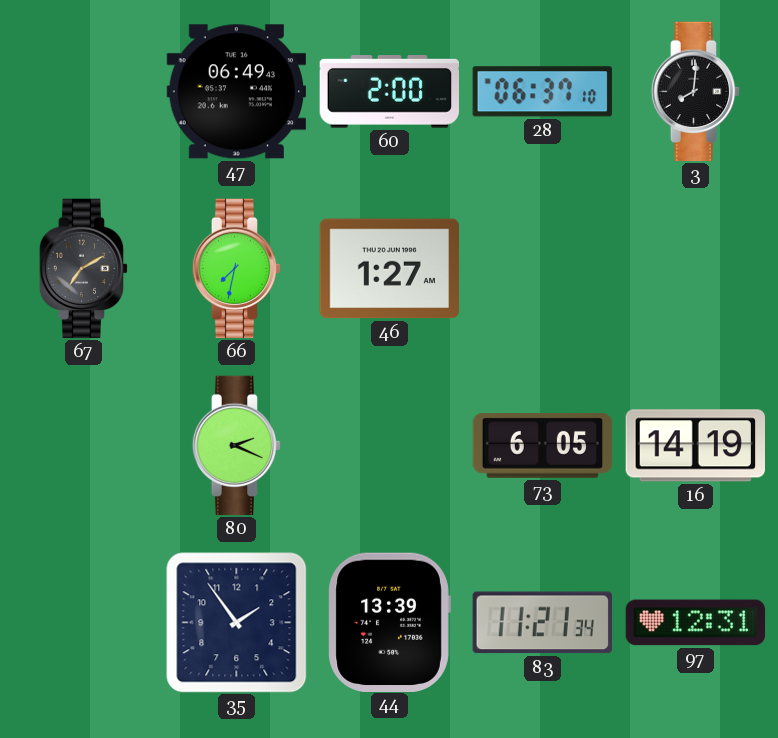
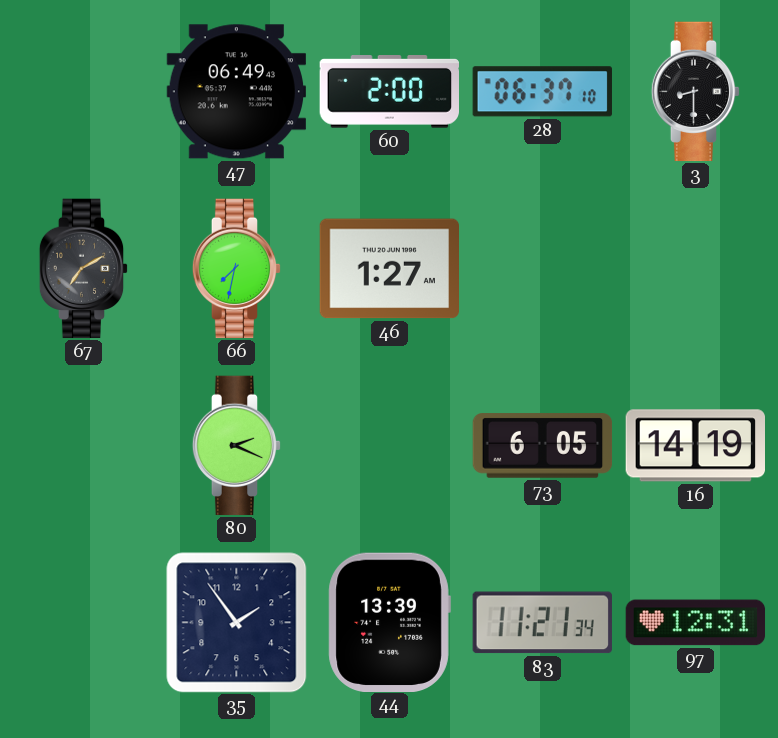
3: 8:01 -> 8:30
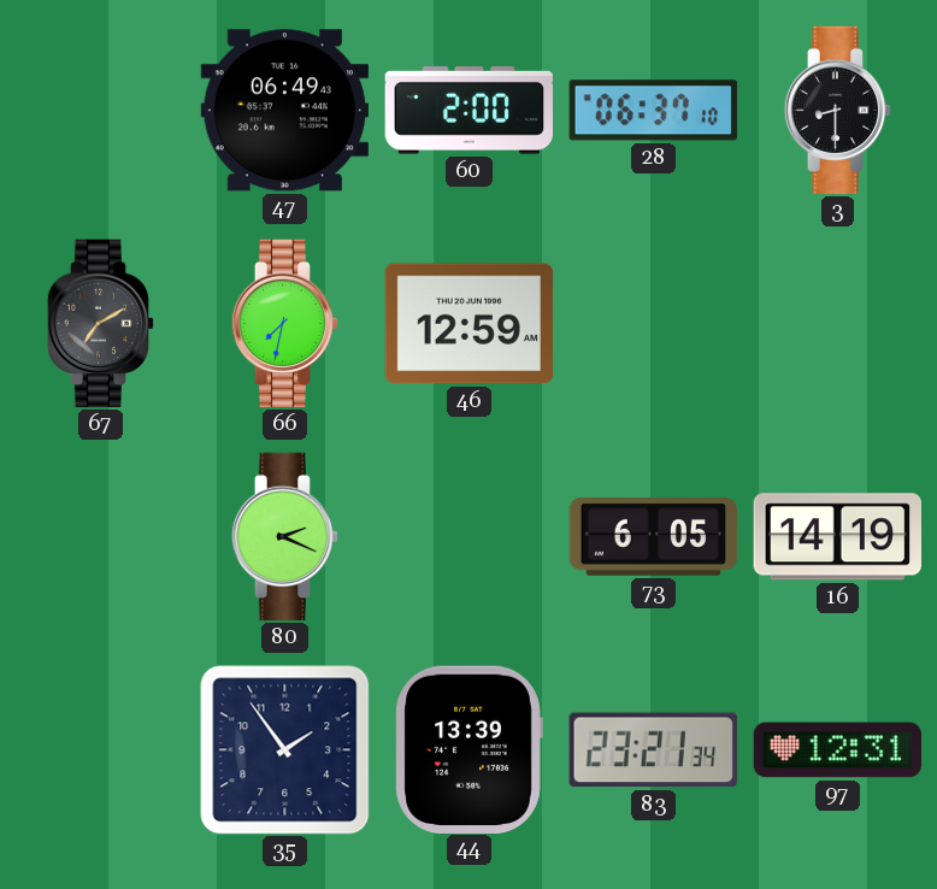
46: 1:27 -> 12:59
83: 11:21 -> 23:21
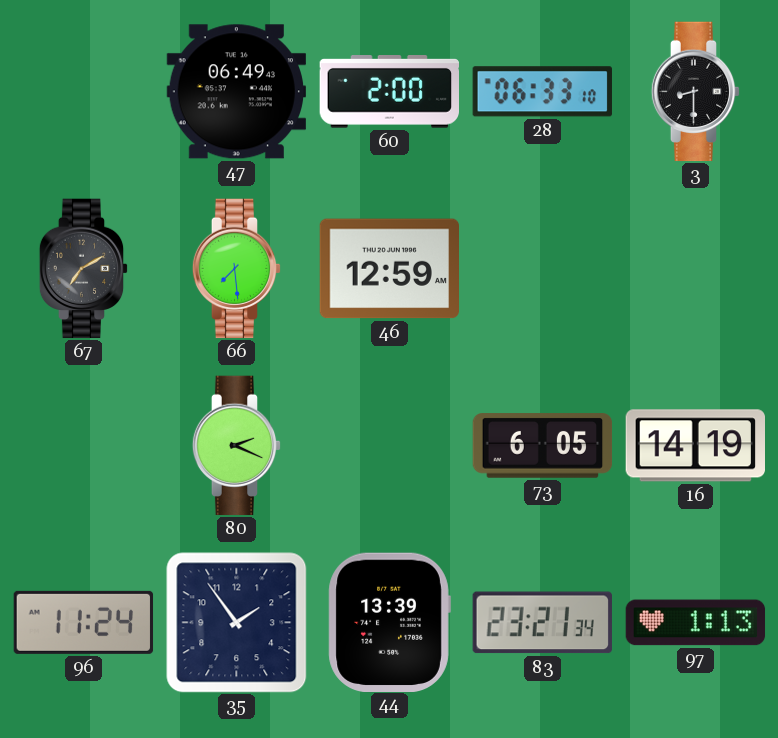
28: 06:37 -> 06:33
66: 7:32 -> 7:29
96: none -> 11:24
97: 12:31 -> 1:13
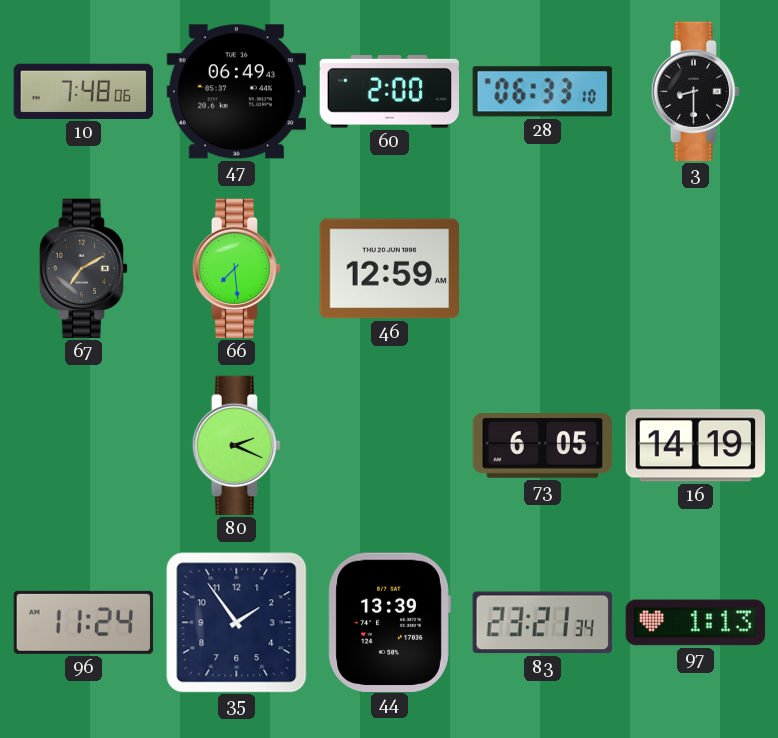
10: none -> 7:48
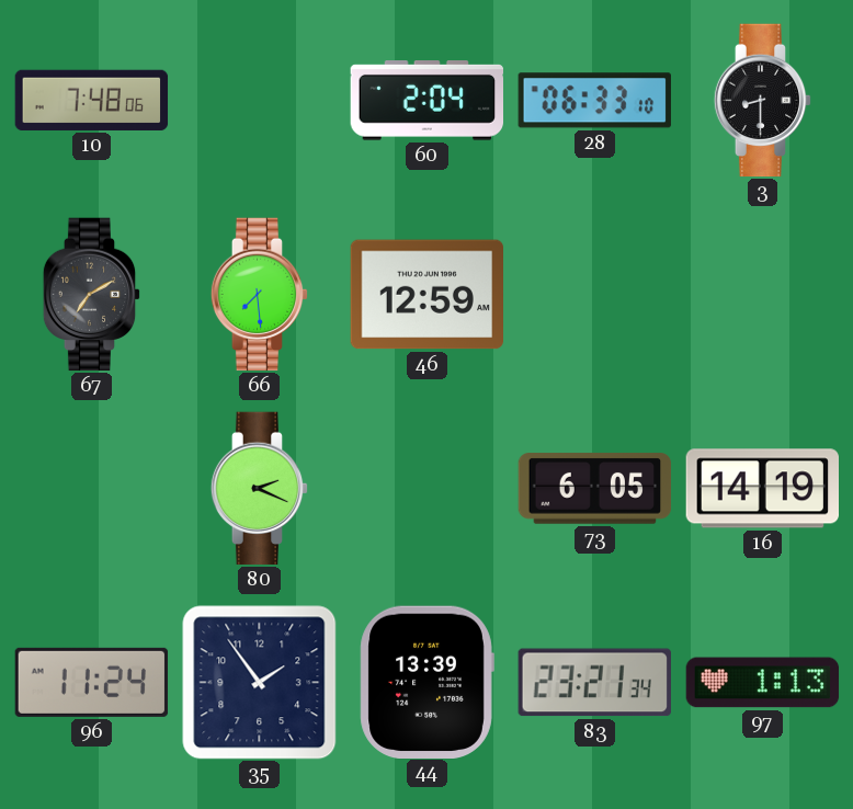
47: 06:49 -> none
60: 2:00 -> 2:04
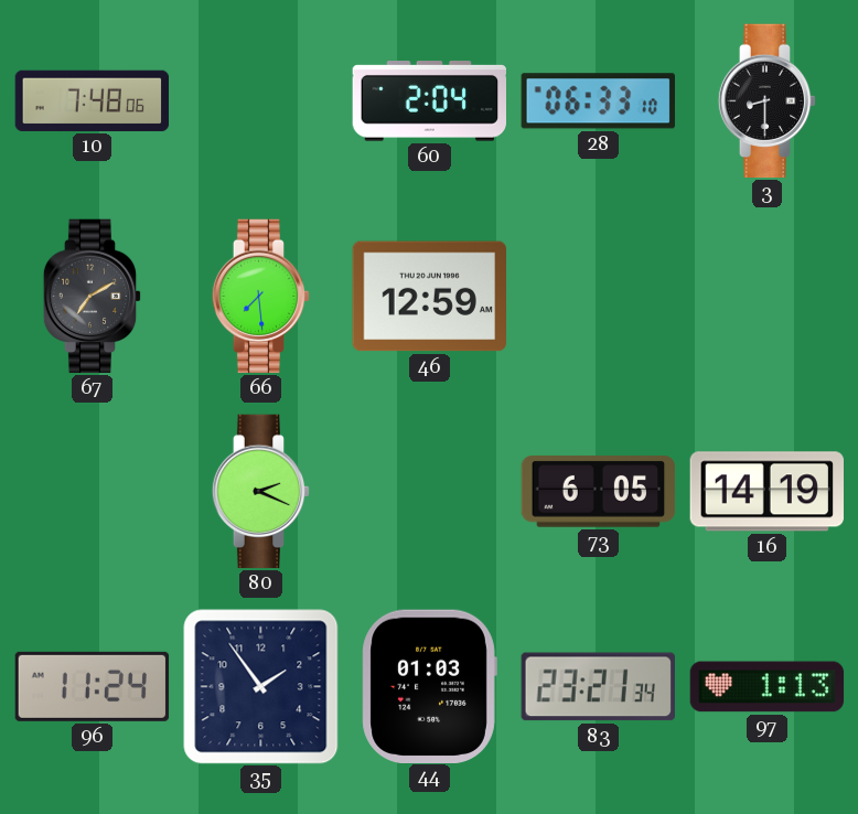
44: 13:39 -> 01:03
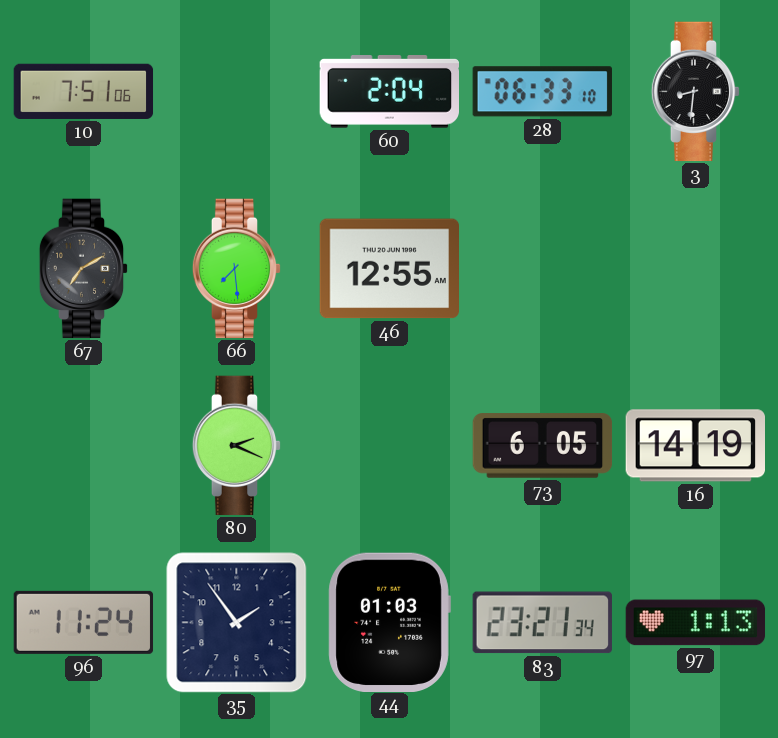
10: 7:48 -> 7:51
3: 8:30 -> 8:31
46: 12:59 -> 12:55
